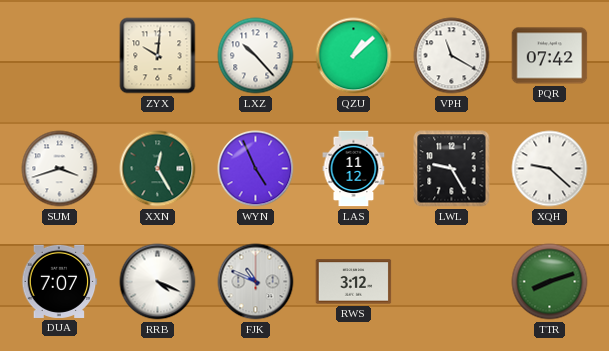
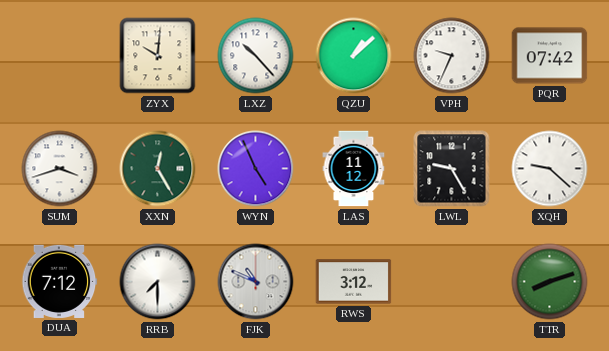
VPH: 11:20 -> 9:34
DUA: 7:07 -> 7:12
RRB: 4:19 -> 7:30
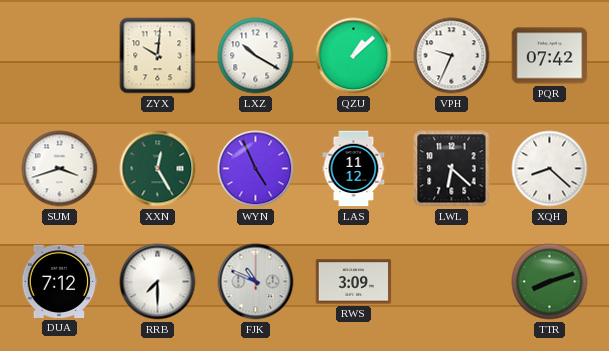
LXZ: 10:23 -> 10:20
LWL: 9:25 -> 6:22
XQH: 9:22 -> 8:22
RWS: 3:12 -> 3:09
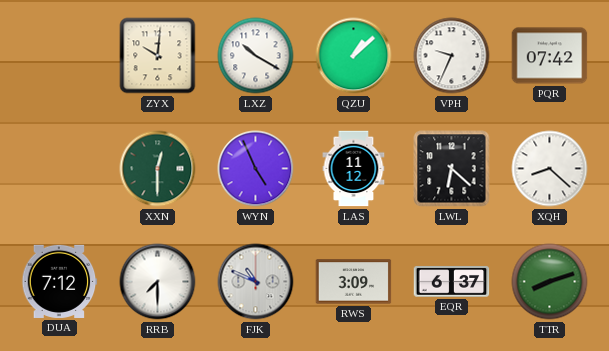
SUM: 3:42 -> none
XXN: 12:25 -> 12:30
EQR: none -> 6:37
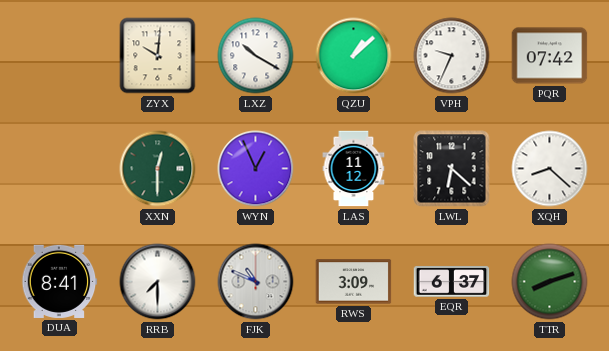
WYN: 4:56 -> 12:56
DUA: 7:12 -> 8:41
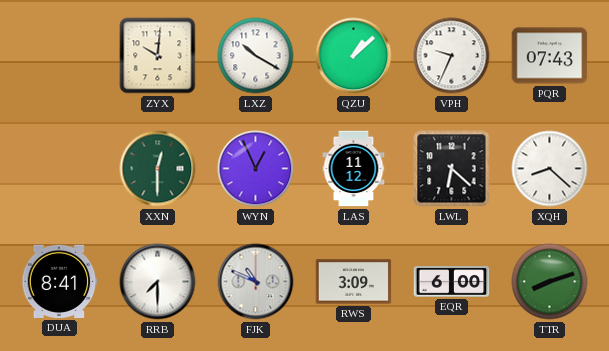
PQR: 07:42 -> 07:43
EQR: 6:37 -> 6:00
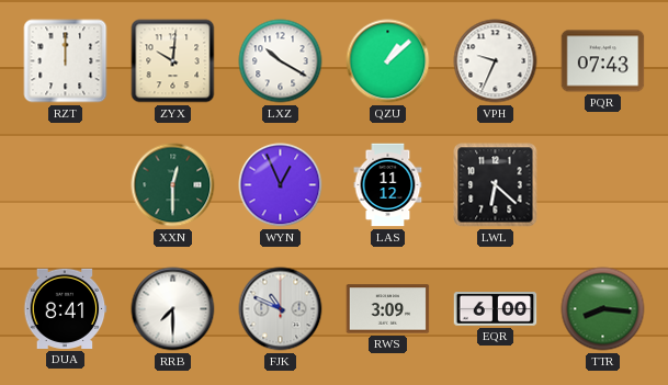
RZT: none -> 12:00
XQH: 8:22 -> none
TTR: 8:12 -> 8:16
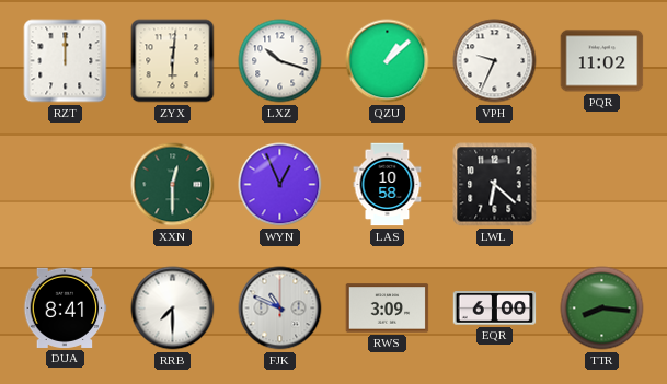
ZYX: 10:01 -> 6:01
LXZ: 10:20 -> 10:18
PQR: 07:43 -> 11:02
LAS: 11:12 -> 10:58
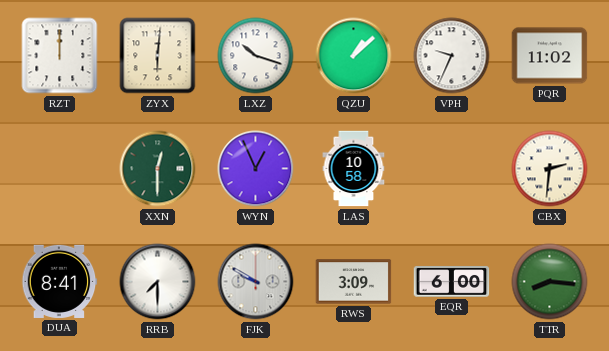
LWL: 6:22 -> none
CBX: none -> 2:31
FJK: 10:49 -> 9:50
